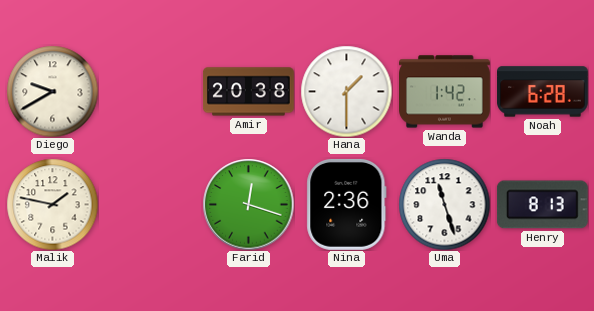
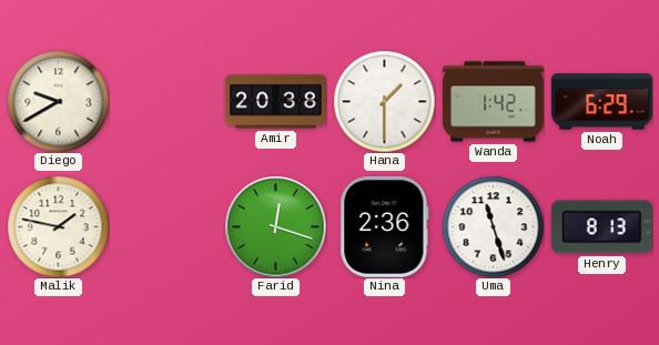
Noah: 6:28 -> 6:29
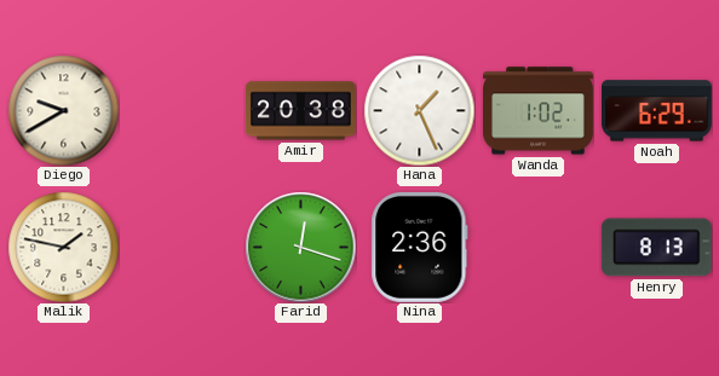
Hana: 1:30 -> 1:26
Wanda: 1:42 -> 1:02
Uma: 11:27 -> none
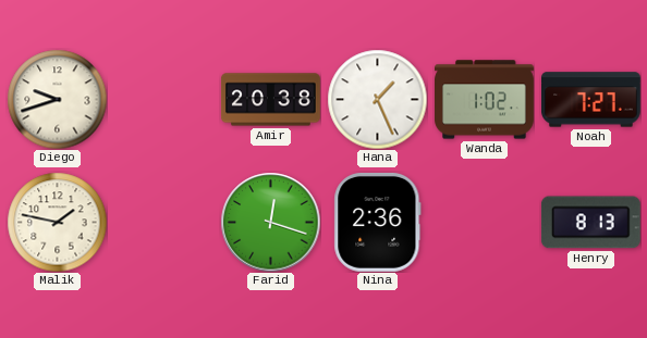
Diego: 9:40 -> 9:42
Noah: 6:29 -> 7:27
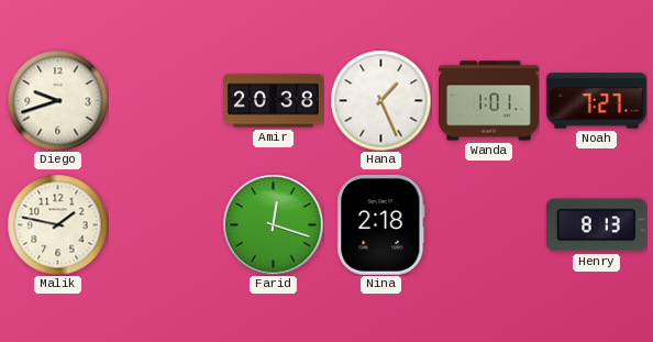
Wanda: 1:02 -> 1:01
Nina: 2:36 -> 2:18
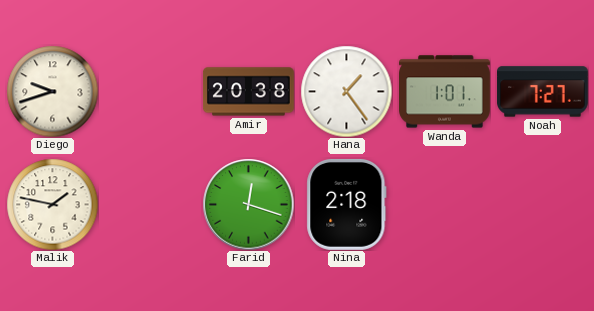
Hana: 1:26 -> 1:24
Henry: 8:13 -> none
